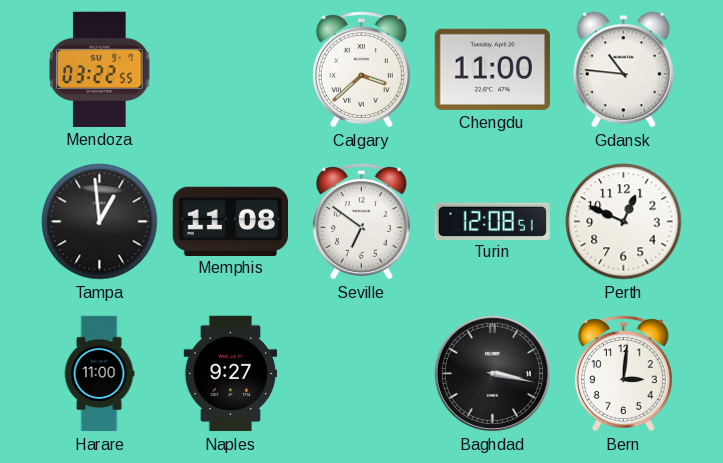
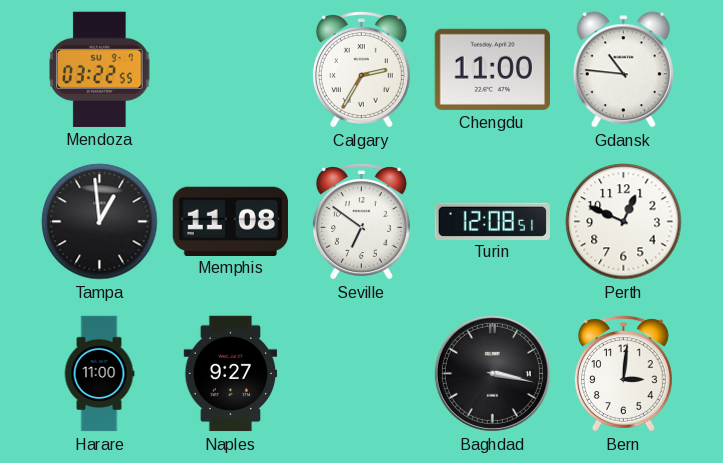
Calgary: 3:38 -> 2:35
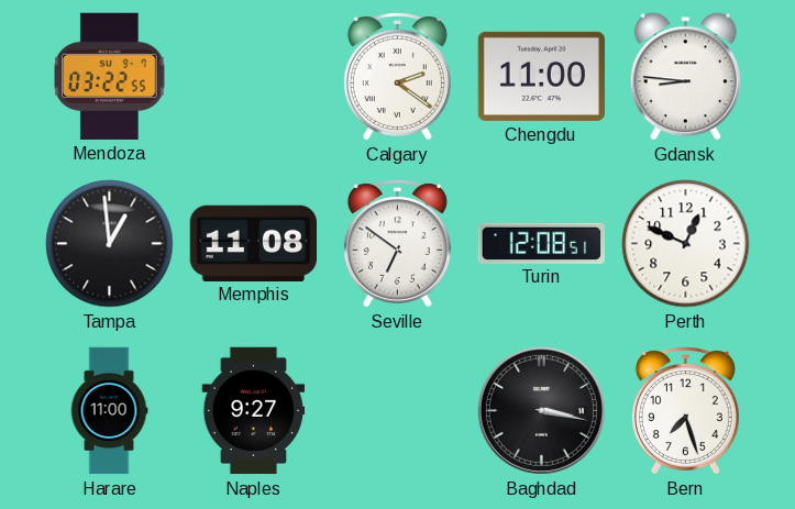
Calgary: 2:35 -> 2:21
Gdansk: 10:46 -> 8:46
Bern: 3:01 -> 7:27
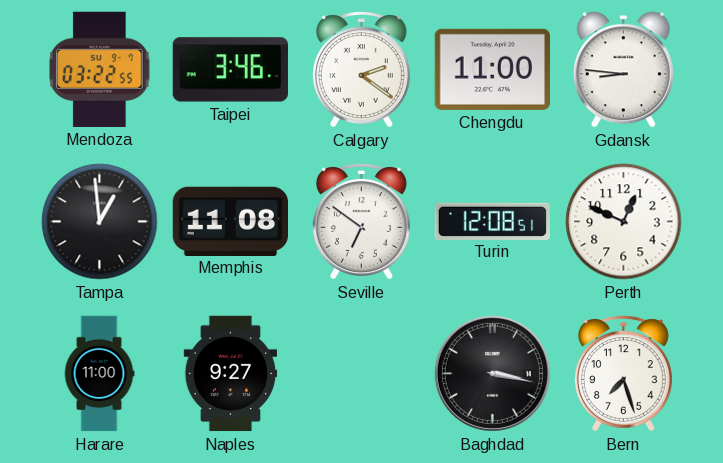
Taipei: none -> 3:46
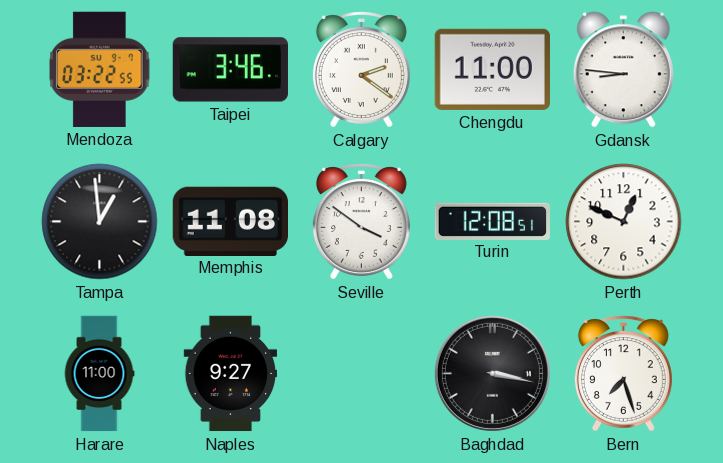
Seville: 6:51 -> 3:51
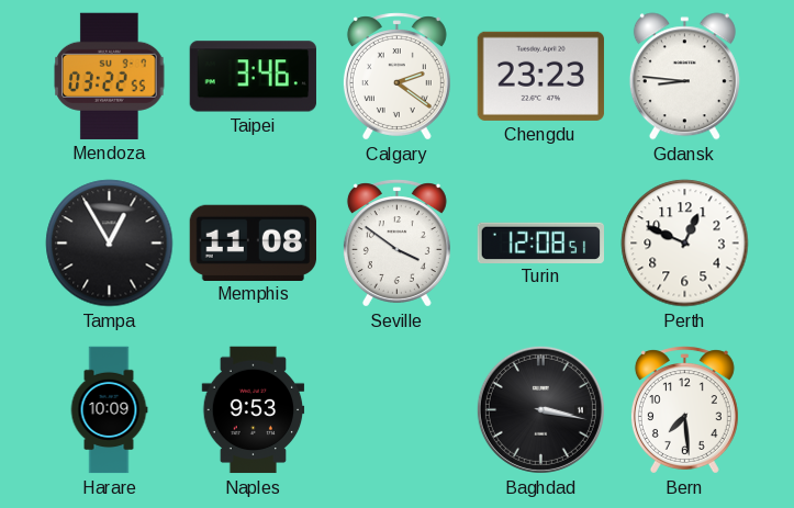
Chengdu: 11:00 -> 23:23
Tampa: 12:59 -> 12:55
Harare: 11:00 -> 10:09
Naples: 9:27 -> 9:53
Bern: 7:27 -> 7:29
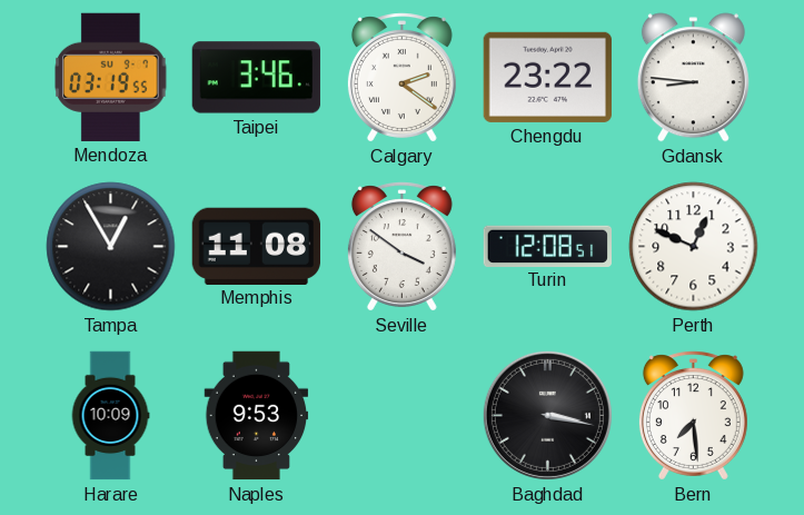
Mendoza: 03:22 -> 03:19
Chengdu: 23:23 -> 23:22
